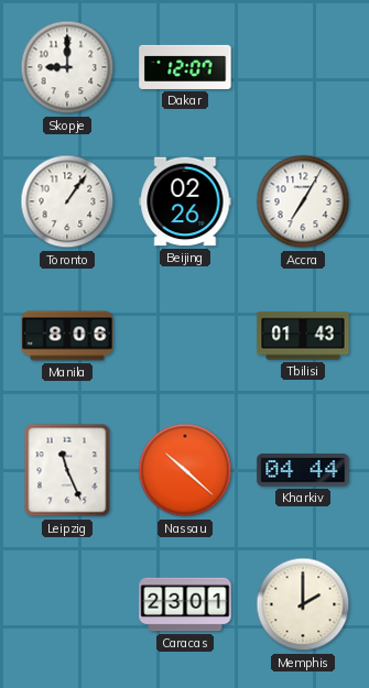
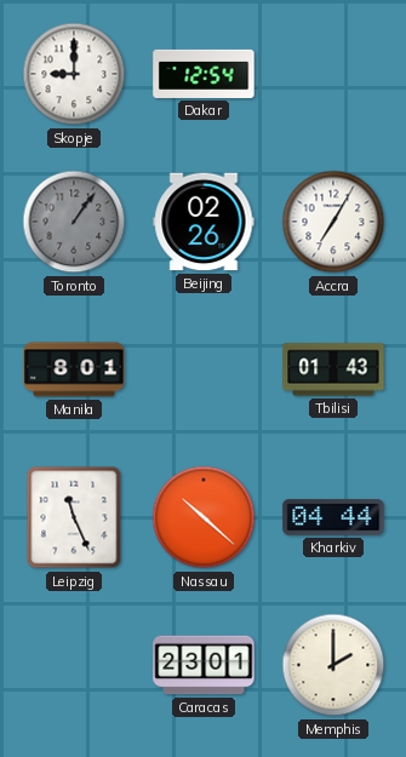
Dakar: 12:07 -> 12:54
Toronto dial: white -> grey
Manila: 8:06 -> 8:01
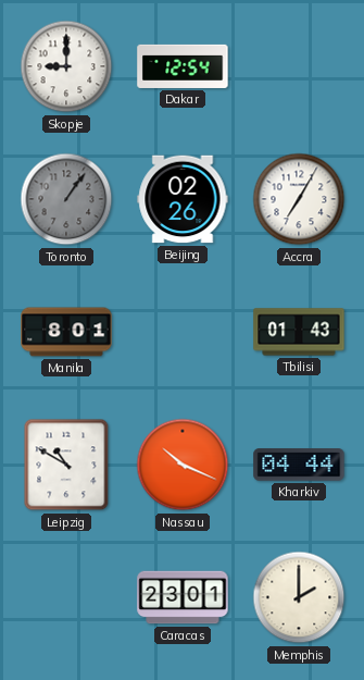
Leipzig: 11:26 -> 10:50
Nassau: 10:22 -> 10:19
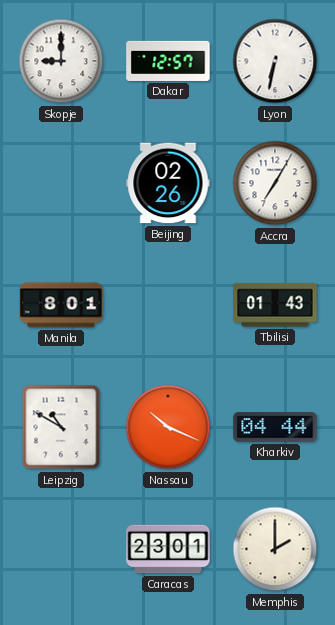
Dakar: 12:54 -> 12:57
Lyon: none -> 6:32
Toronto: 1:06 -> none
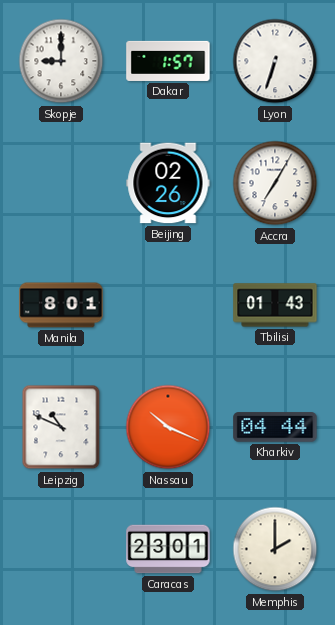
Dakar: 12:57 -> 1:57
Lyon: 6:32 -> 6:33
Leipzig: 10:50 -> 10:49
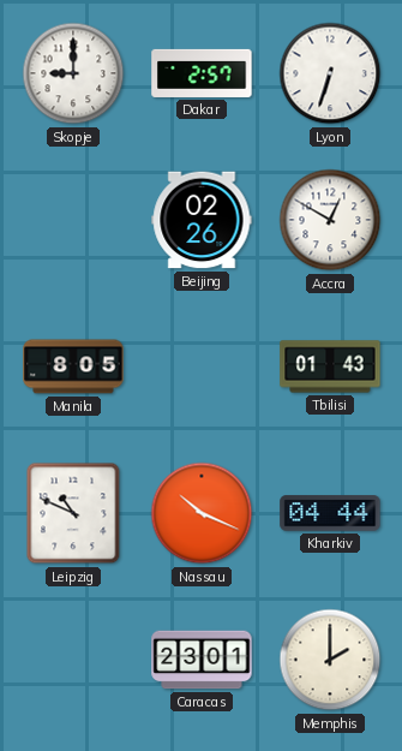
Dakar: 1:57 -> 2:57
Accra: 7:05 -> 12:50
Manila: 8:01 -> 8:05
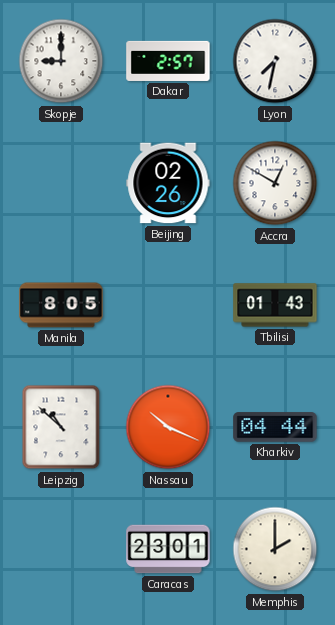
Lyon: 6:33 -> 7:32
Leipzig: 10:49 -> 10:52
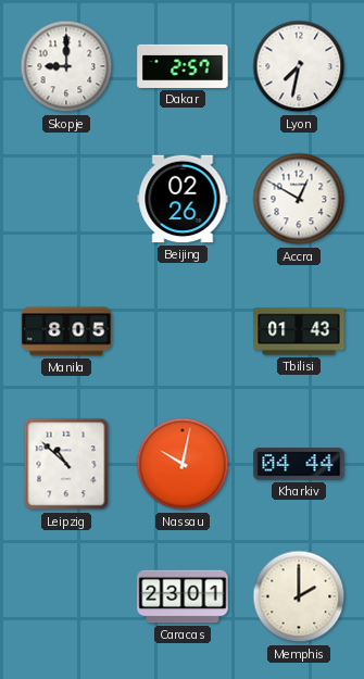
Nassau: 10:19 -> 10:02
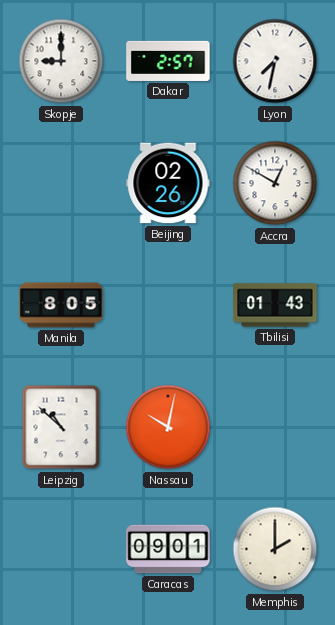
Kharkiv: 04:44 -> none
Caracas: 23:01 -> 09:01
